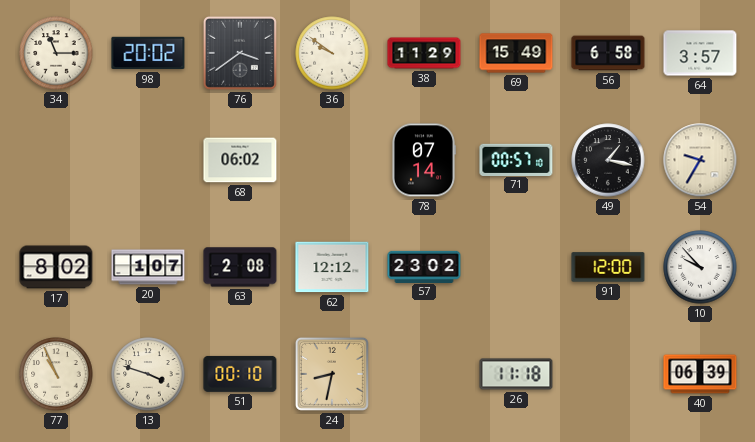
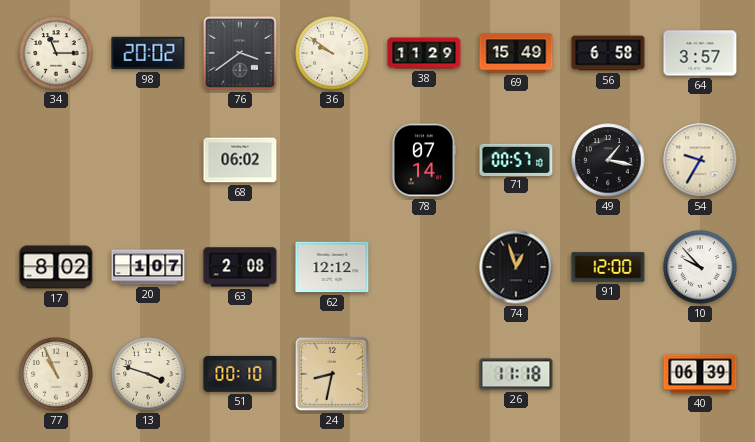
57: 23:02 -> none
74: none -> 12:57
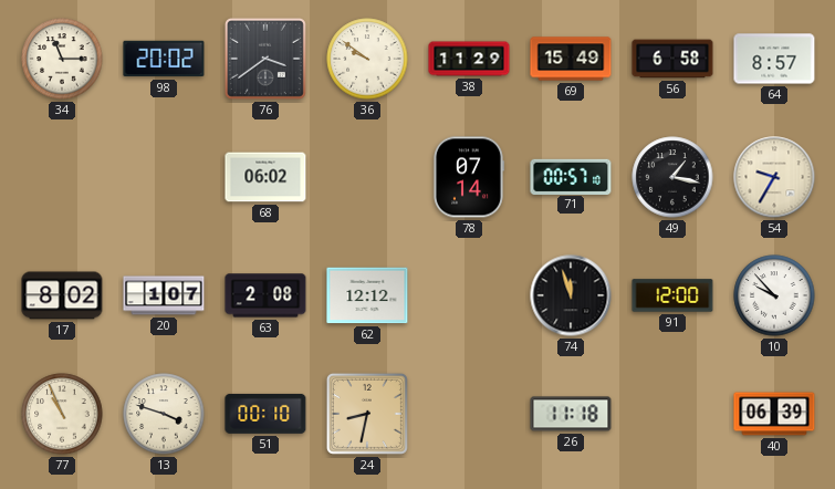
64: 3:57 -> 8:57
74: 12:57 -> 11:57
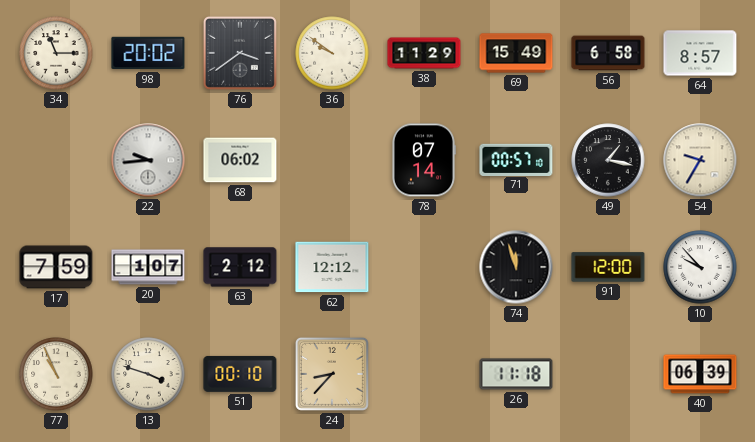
22: none -> 9:44
17: 8:02 -> 7:59
63: 2:08 -> 2:12
24: 8:32 -> 8:37
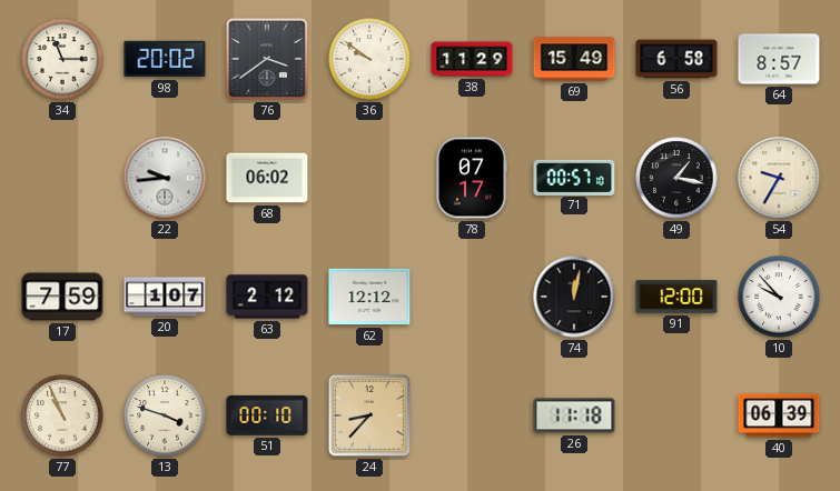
78: 07:14 -> 07:17
74: 11:57 -> 12:02
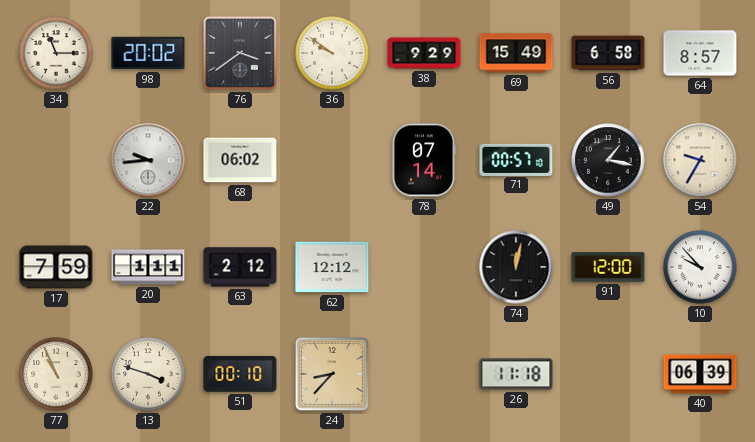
38: 11:29 -> 9:29
78: 07:17 -> 07:14
20: 1:07 -> 1:11
